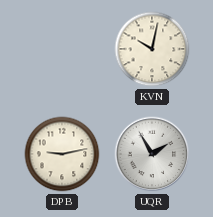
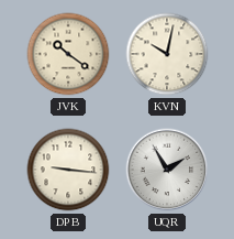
JVK: none -> 10:21
DPB: 9:13 -> 9:16
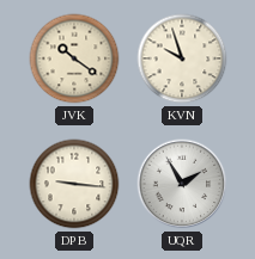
KVN: 10:02 -> 9:57
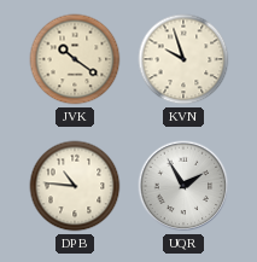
DPB: 9:16 -> 10:46
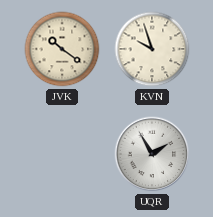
DPB: 10:46 -> none
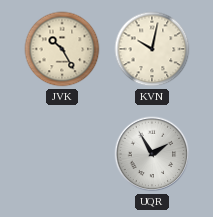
JVK: 10:21 -> 10:25
KVN: 9:57 -> 10:02
